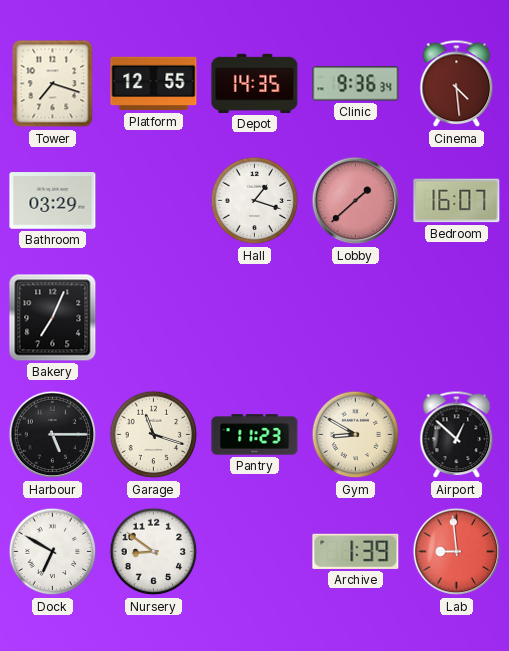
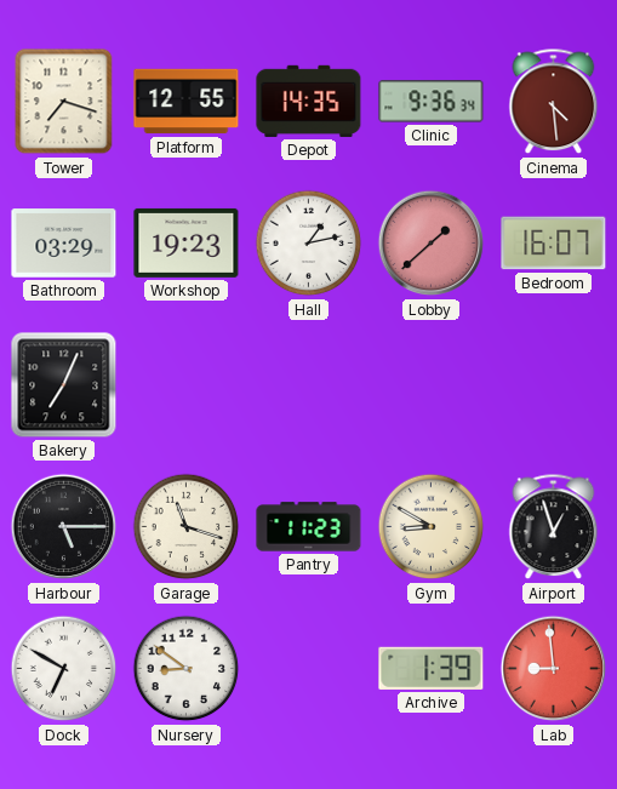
Workshop: none -> 19:23
Hall: 1:18 -> 1:13
Airport: 12:52 -> 12:57
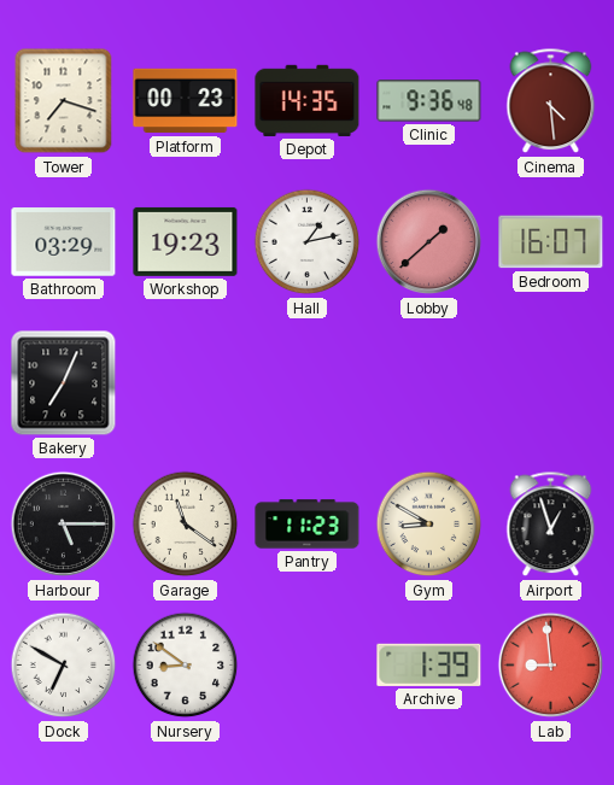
Platform: 12:55 -> 00:23
Clinic: 9:36:34 -> 9:36:48
Garage: 11:18 -> 11:21
